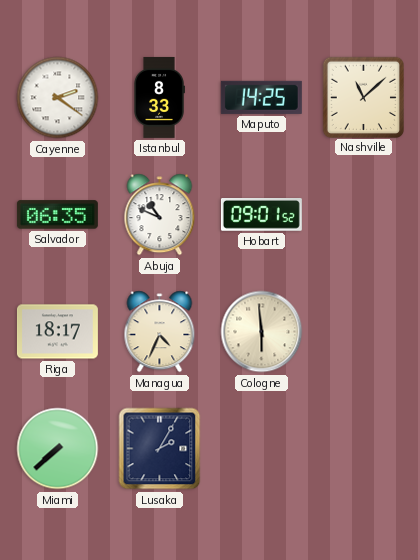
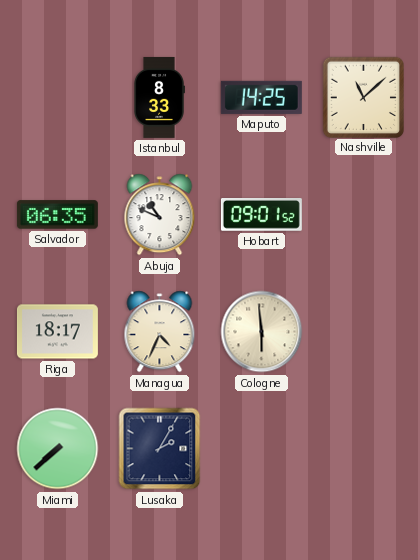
Cayenne: 2:21 -> none
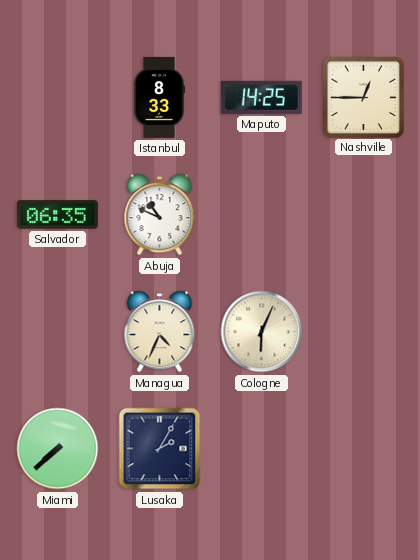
Nashville: 11:08 -> 12:45
Hobart: 09:01 -> none
Riga: 18:17 -> none
Cologne: 5:59 -> 6:04
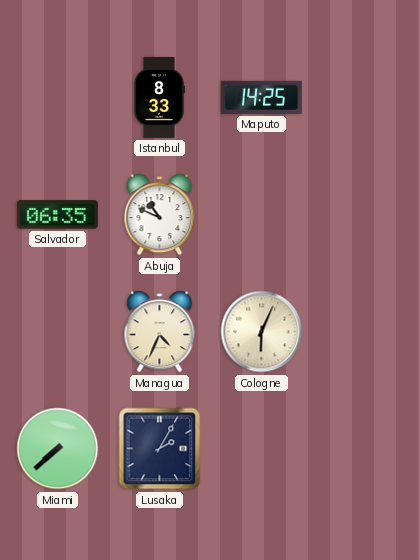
Nashville: 12:45 -> none
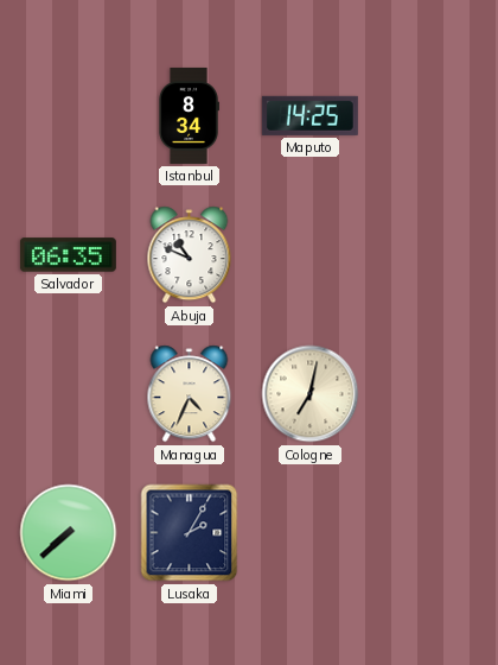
Istanbul: 8:33 -> 8:34
Cologne: 6:04 -> 7:02
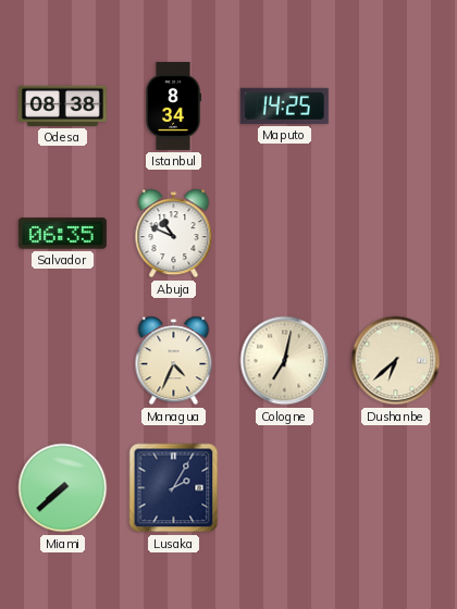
Odesa: none -> 08:38
Dushanbe: none -> 6:38
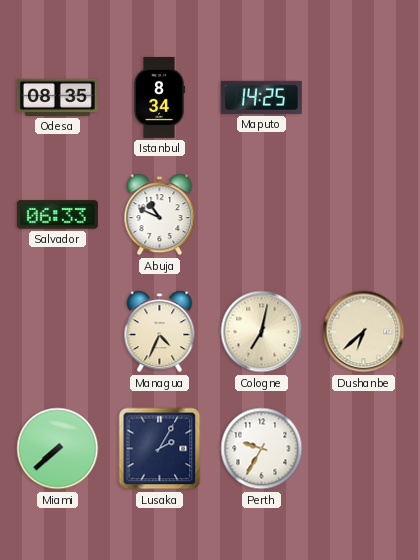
Odesa: 08:38 -> 08:35
Salvador: 06:35 -> 06:33
Perth: none -> 9:35
